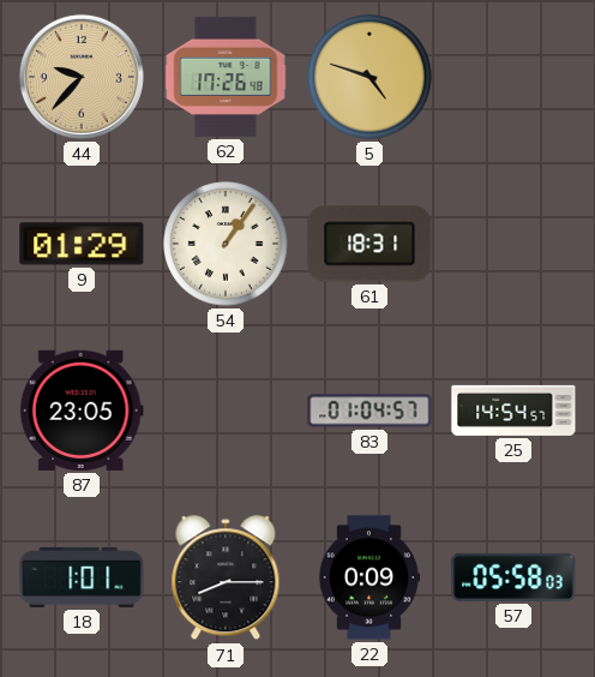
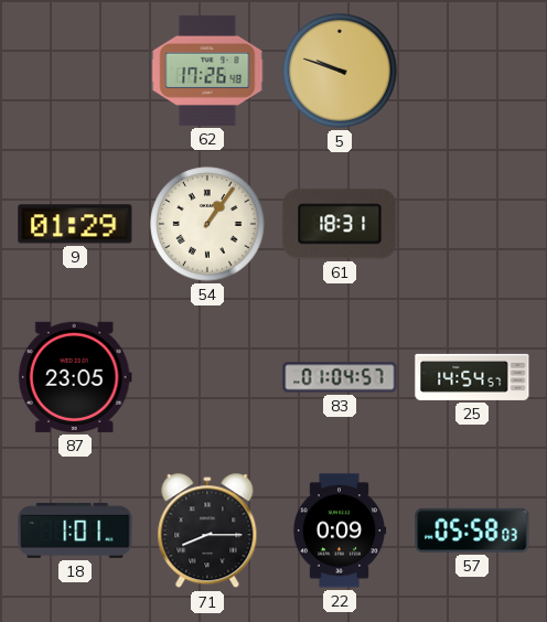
44: 9:37 -> none
5: 4:48 -> 9:48
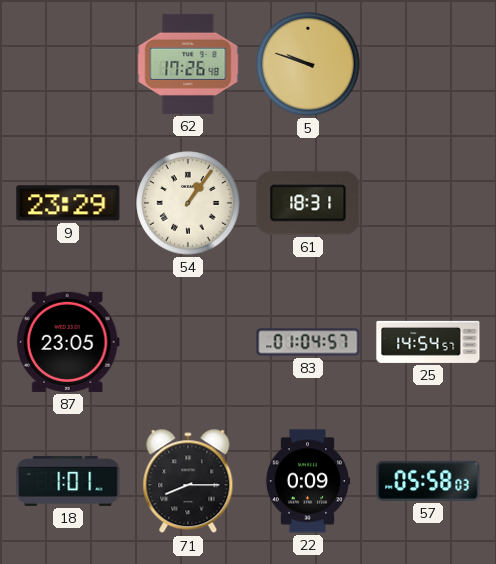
9: 01:29 -> 23:29
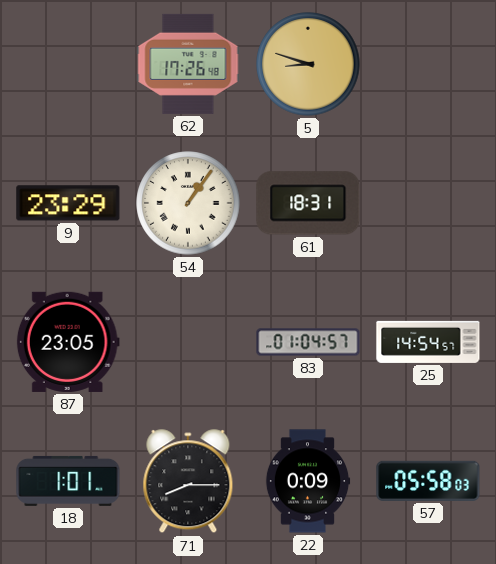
5: 9:48 -> 8:48
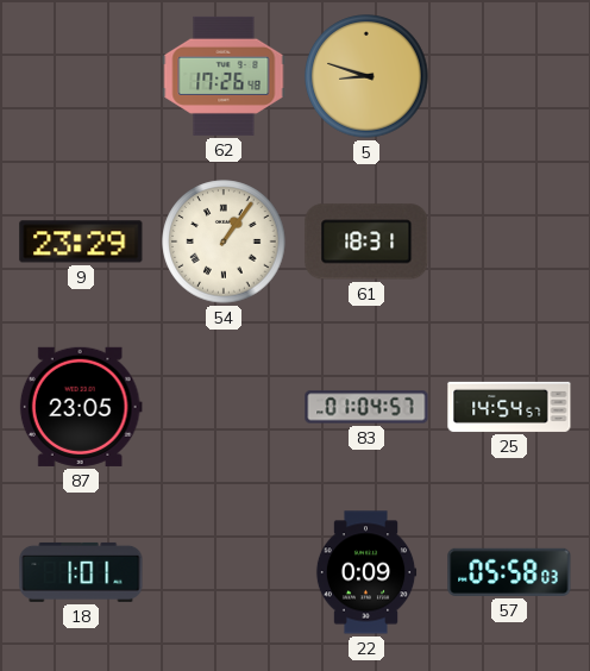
71: 8:15 -> none
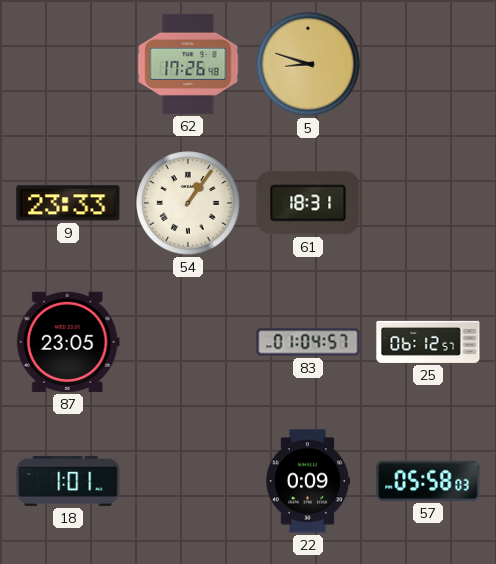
9: 23:29 -> 23:33
25: 14:54 -> 06:12
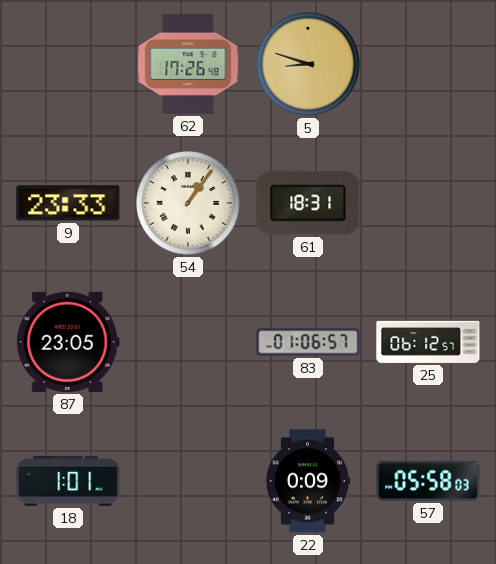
83: 01:04 -> 01:06
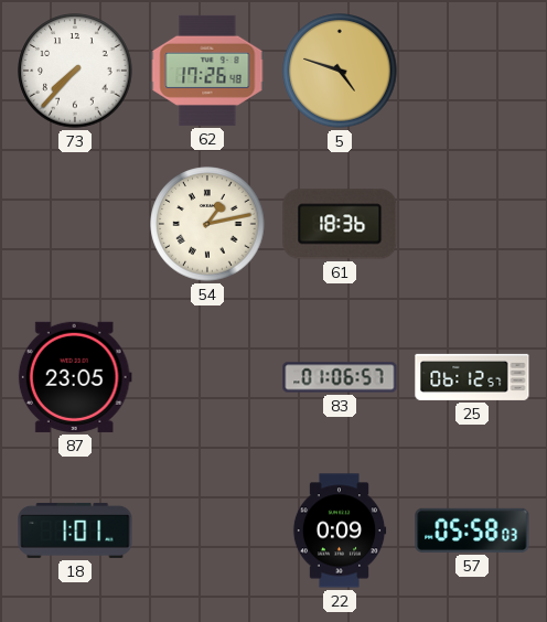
73: none -> 7:37
5: 8:48 -> 4:48
9: 23:33 -> none
54: 1:06 -> 1:13
61: 18:31 -> 18:36
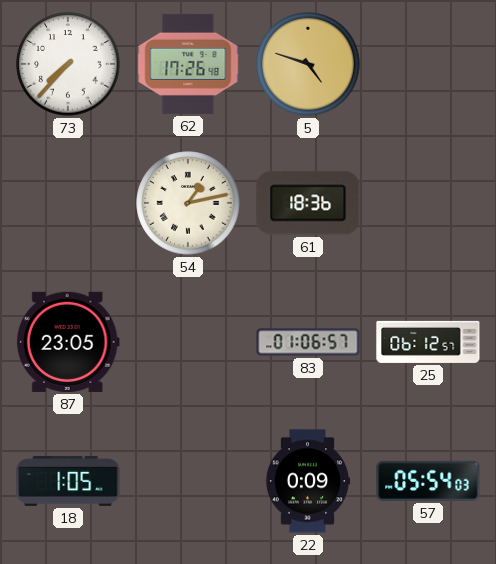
18: 1:01 -> 1:05
57: 05:58 -> 05:54
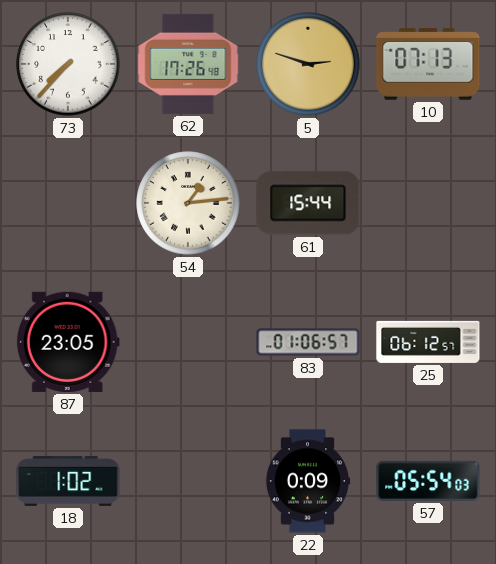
5: 4:48 -> 2:48
10: none -> 07:13
54: 1:13 -> 1:14
61: 18:36 -> 15:44
18: 1:05 -> 1:02
